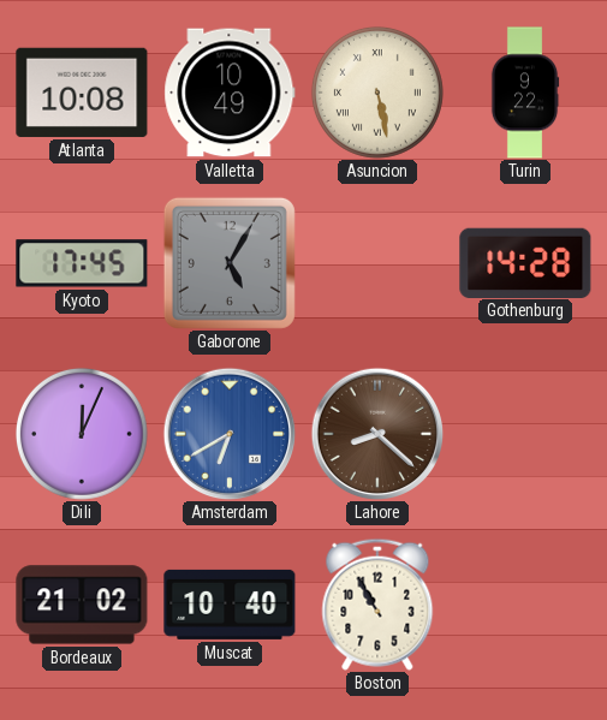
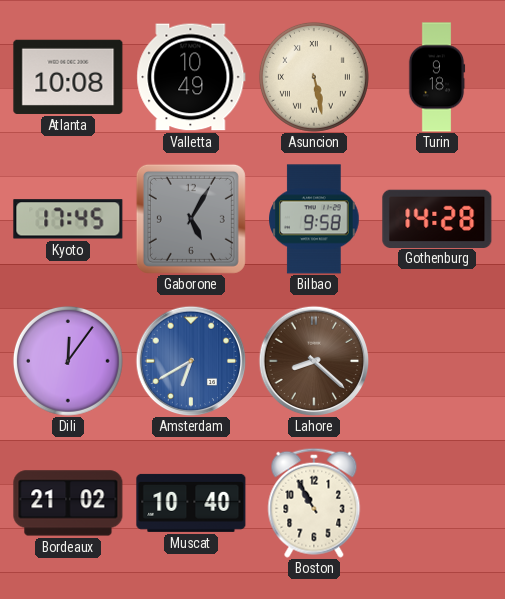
Turin: 9:22 -> 9:18
Bilbao: none -> 9:58
Dili: 12:04 -> 12:06
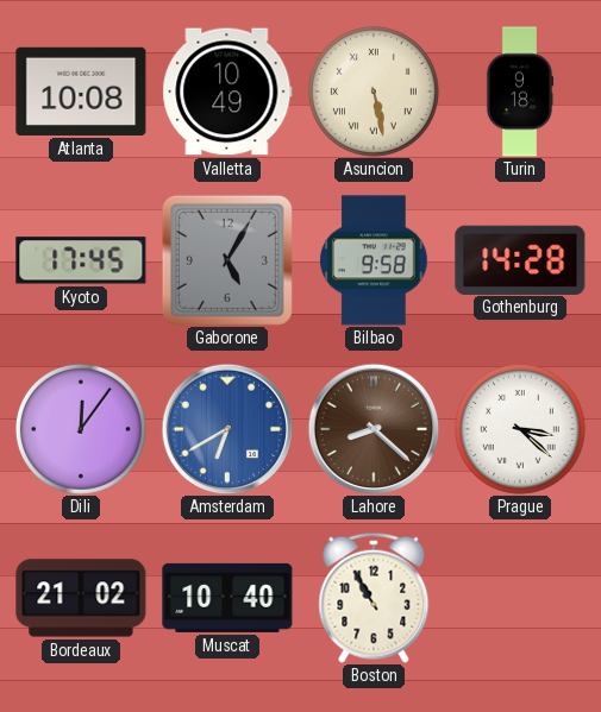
Prague: none -> 3:22
